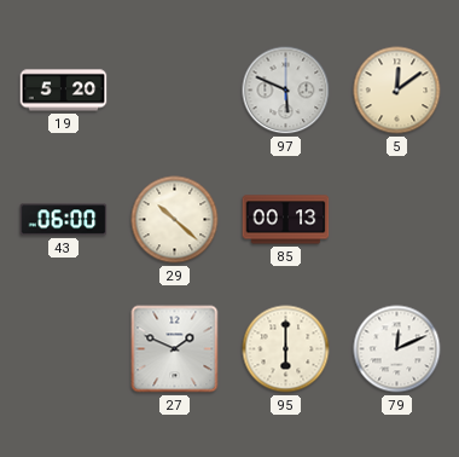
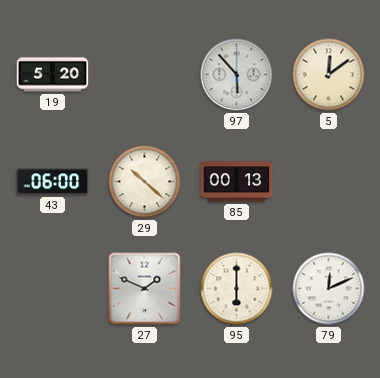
97: 5:49 -> 5:53
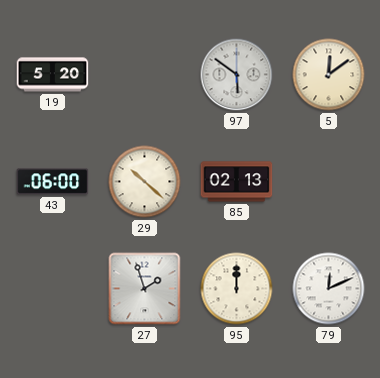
97: 5:53 -> 5:51
85: 00:13 -> 02:13
27: 1:49 -> 1:57
95: 6:00 -> 12:00
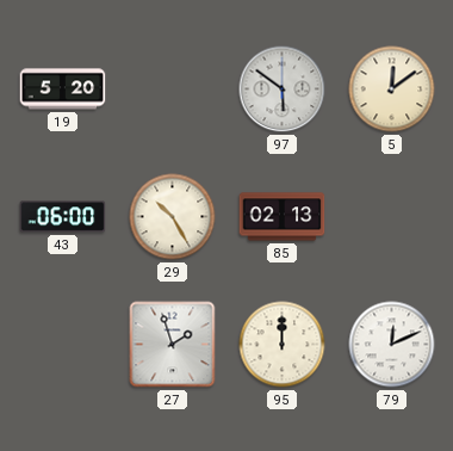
29: 10:22 -> 10:25
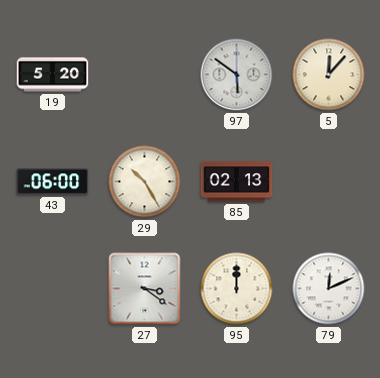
5: 12:09 -> 12:07
27: 1:57 -> 3:21
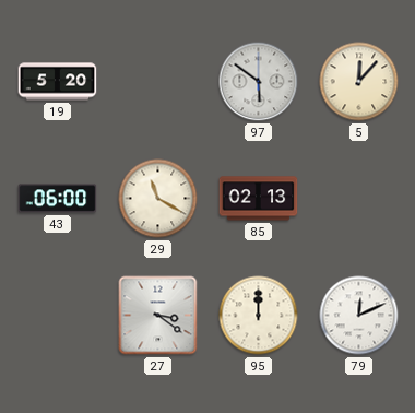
29: 10:25 -> 11:20
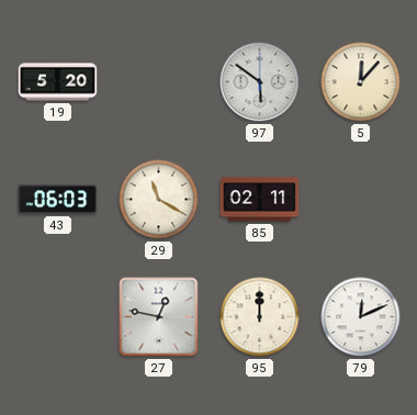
43: 06:00 -> 06:03
85: 02:13 -> 02:11
27: 3:21 -> 12:47
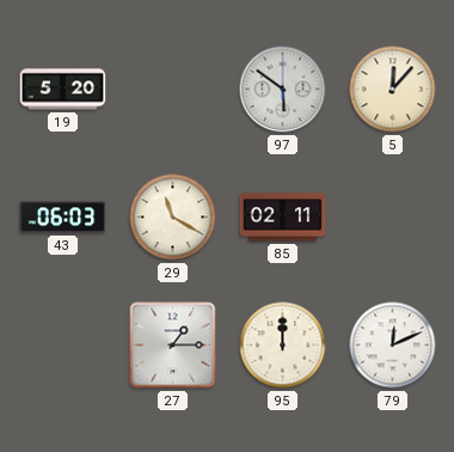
27: 12:47 -> 1:15
